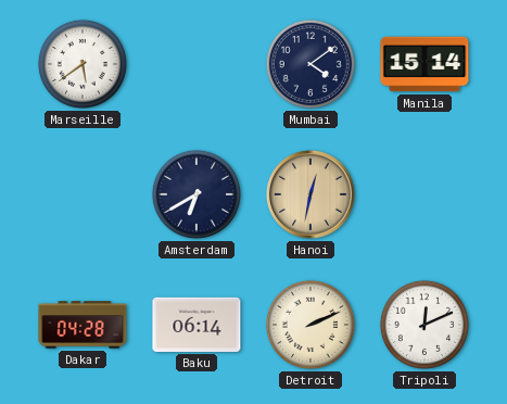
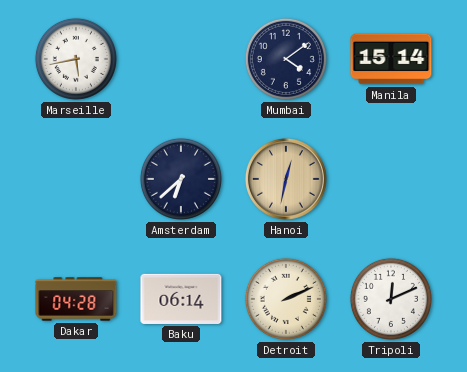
Marseille: 5:39 -> 5:43
Amsterdam: 6:40 -> 6:38
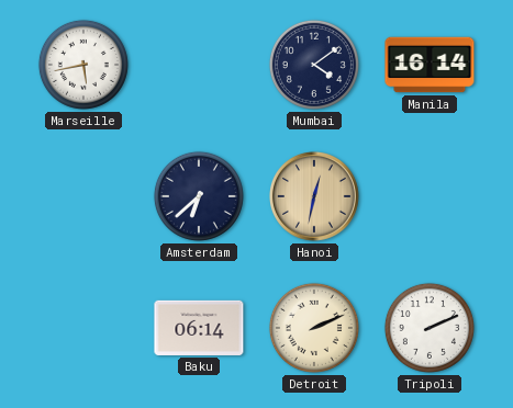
Manila: 15:14 -> 16:14
Dakar: 04:28 -> none
Tripoli: 12:11 -> 2:11
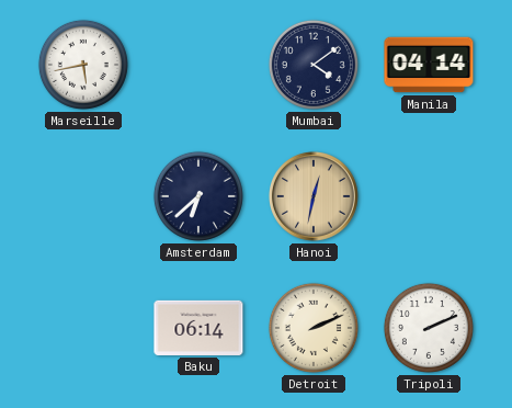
Manila: 16:14 -> 04:14
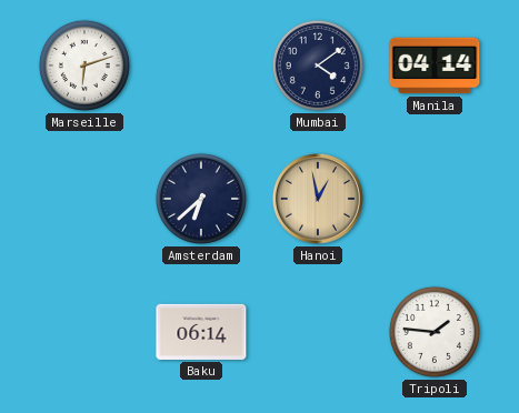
Marseille: 5:43 -> 6:12
Hanoi: 12:32 -> 12:58
Detroit: 2:11 -> none
Tripoli: 2:11 -> 1:46
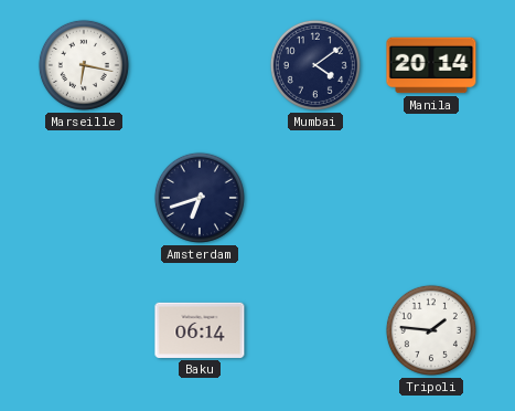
Marseille: 6:12 -> 6:17
Manila: 04:14 -> 20:14
Amsterdam: 6:38 -> 6:42
Hanoi: 12:58 -> none
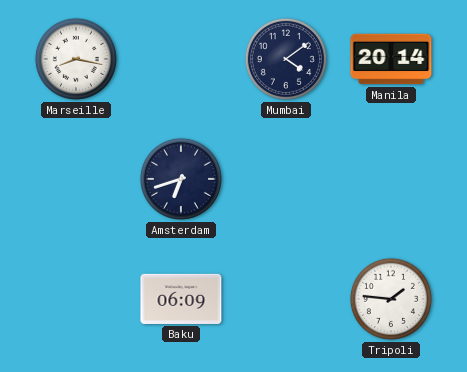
Marseille: 6:17 -> 8:17
Baku: 06:14 -> 06:09
